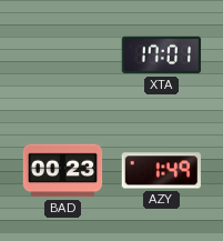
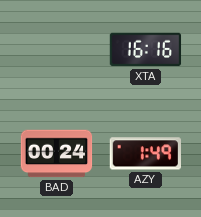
XTA: 17:01 -> 16:16
BAD: 00:23 -> 00:24
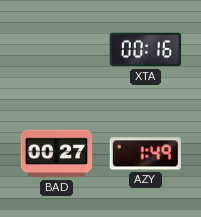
XTA: 16:16 -> 00:16
BAD: 00:24 -> 00:27
